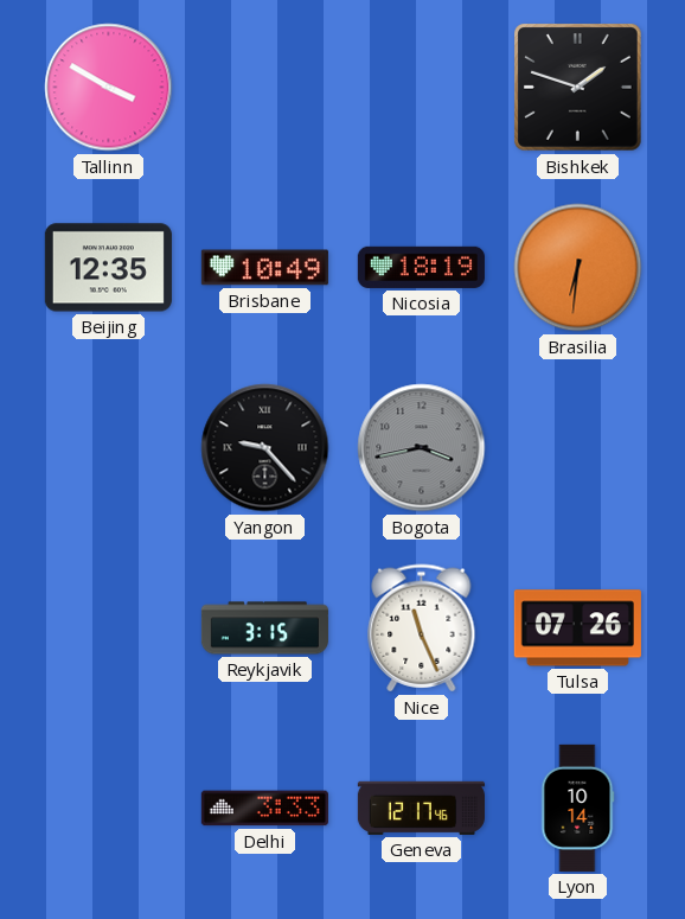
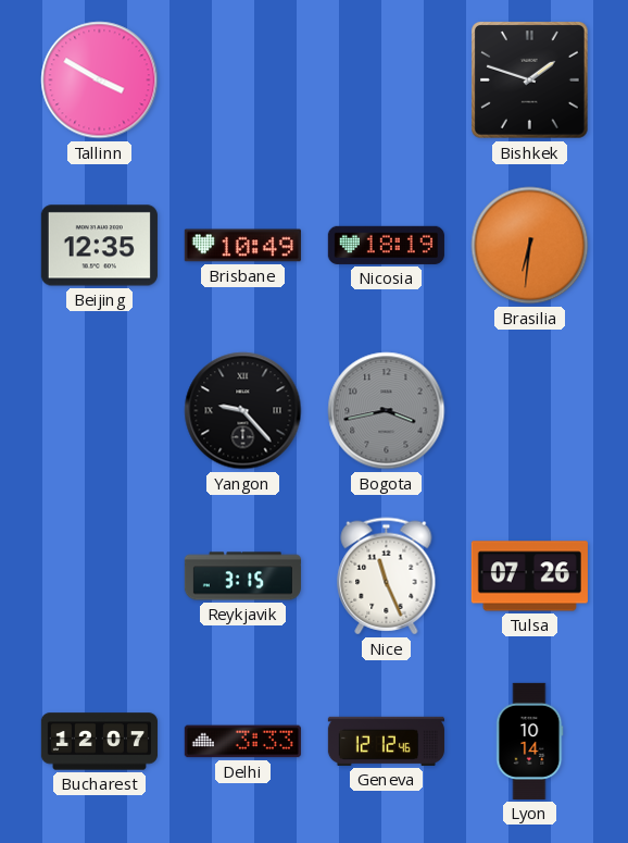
Bucharest: none -> 12:07
Geneva: 12:17 -> 12:12
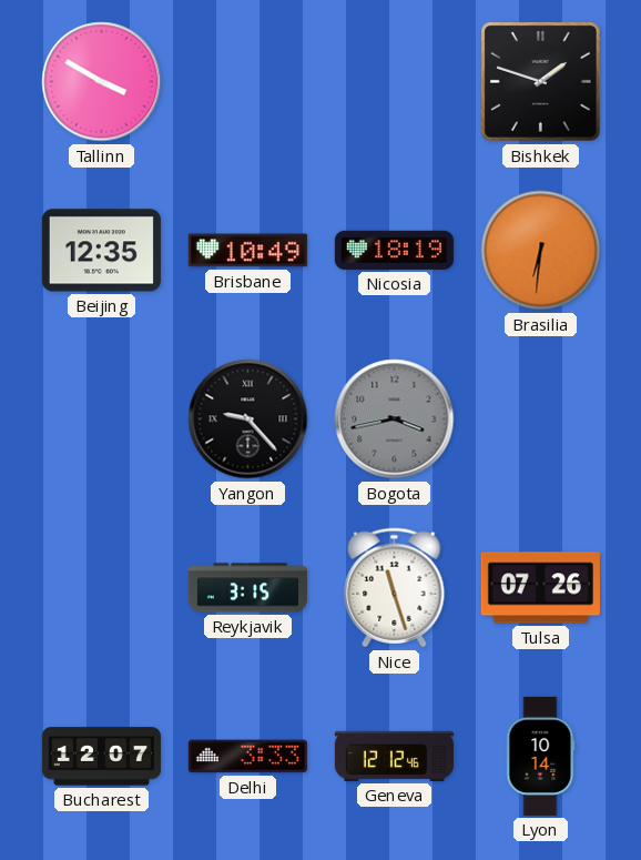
Nice: 11:26 -> 11:27
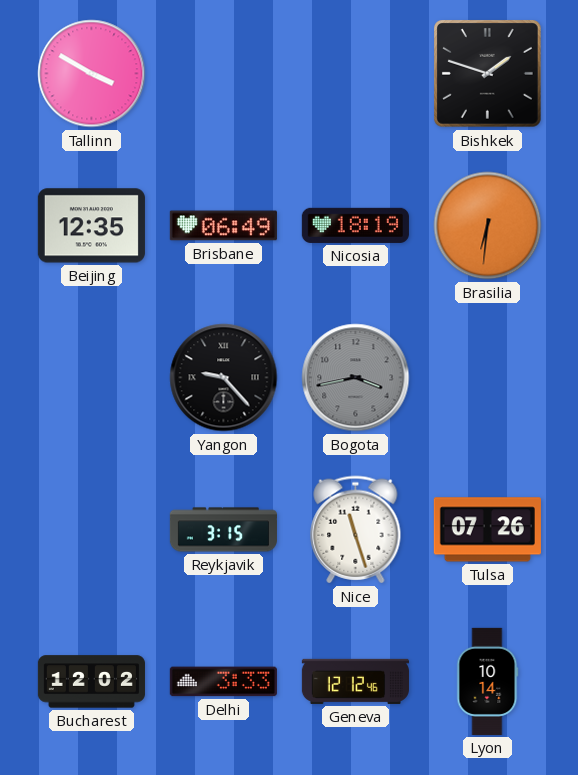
Brisbane: 10:49 -> 06:49
Bucharest: 12:07 -> 12:02
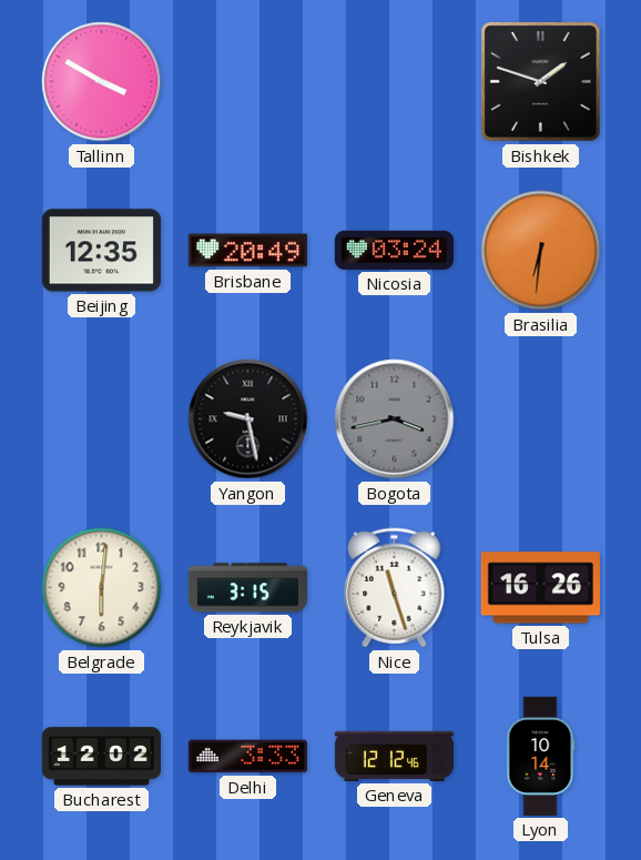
Brisbane: 06:49 -> 20:49
Nicosia: 18:19 -> 03:24
Yangon: 9:23 -> 9:28
Belgrade: none -> 6:01
Tulsa: 07:26 -> 16:26
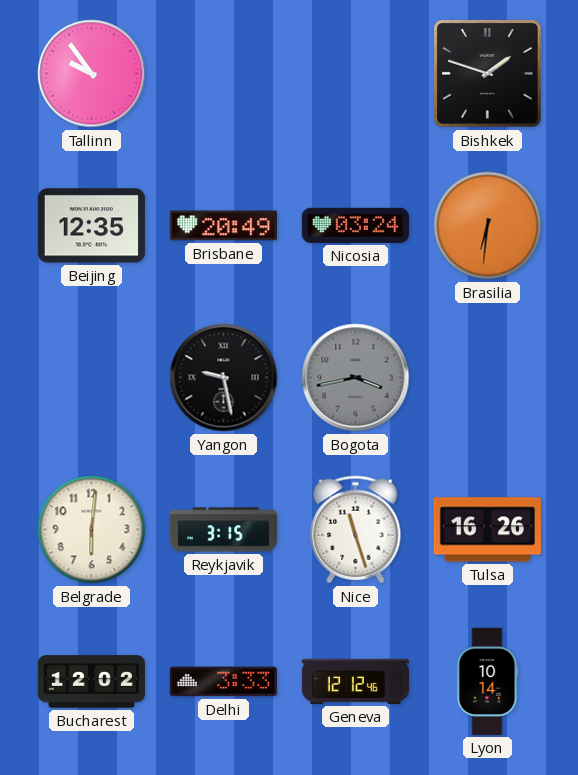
Tallinn: 3:50 -> 9:54
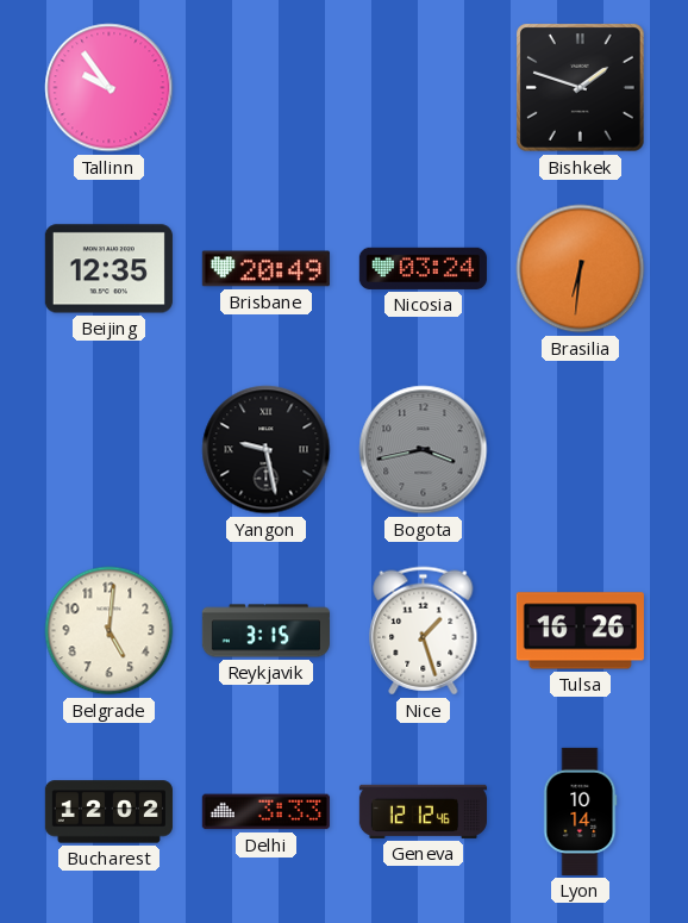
Belgrade: 6:01 -> 5:01
Nice: 11:27 -> 1:27
